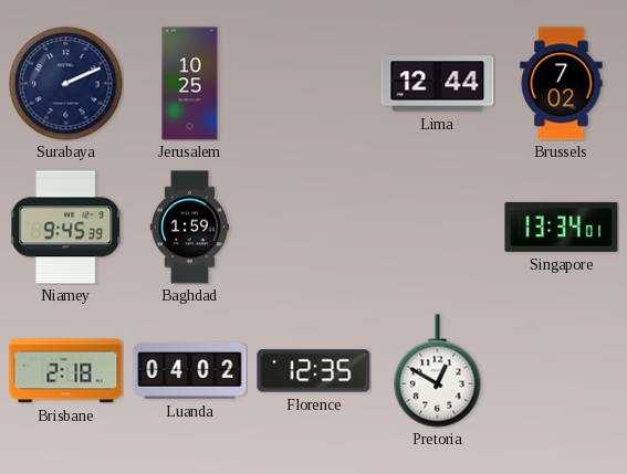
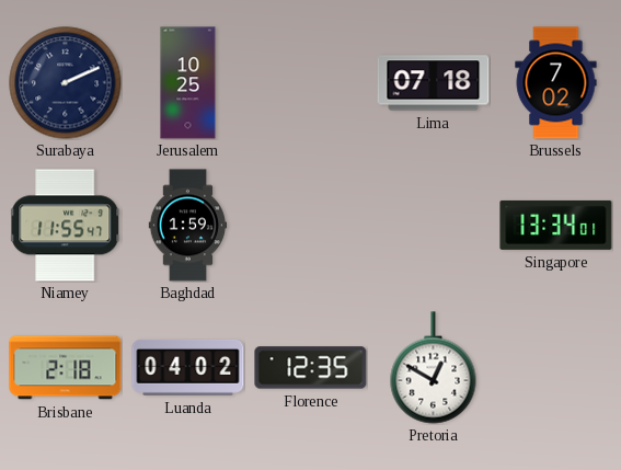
Lima: 12:44 -> 07:18
Niamey: 9:45 -> 11:55
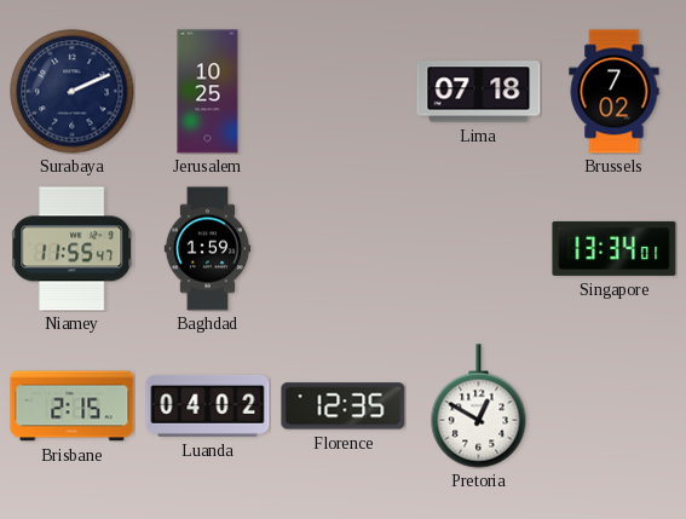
Brisbane: 2:18 -> 2:15
